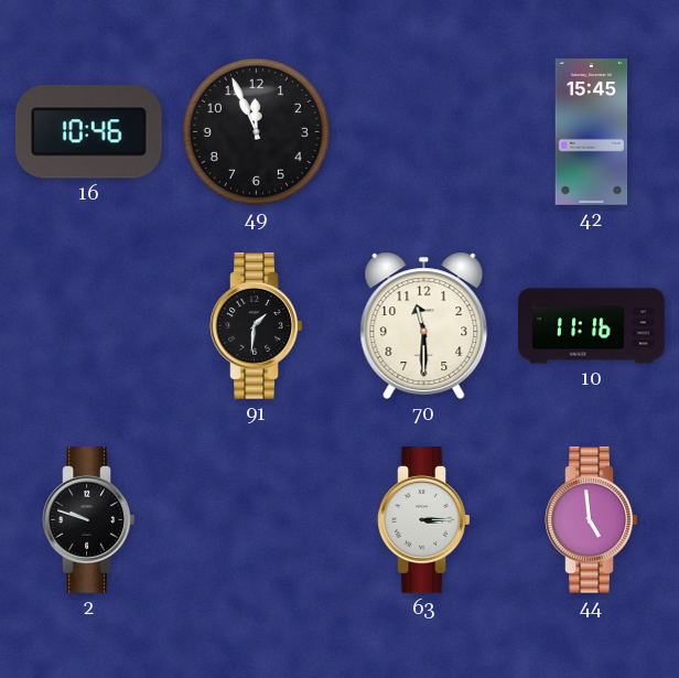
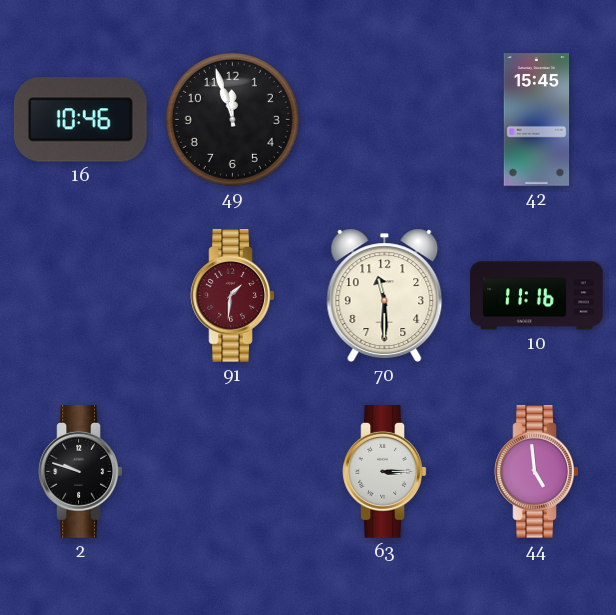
49: 11:56 -> 11:57
91 dial: black -> burgundy
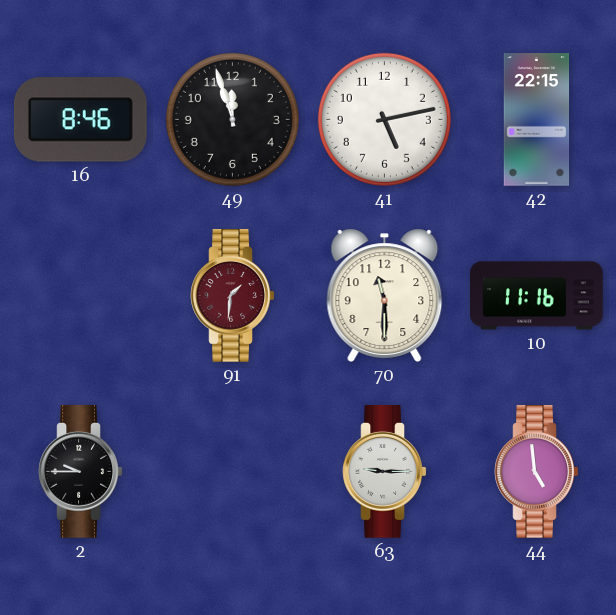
16: 10:46 -> 8:46
41: none -> 5:13
42: 15:45 -> 22:15
2: 9:48 -> 9:45
63: 3:15 -> 9:15
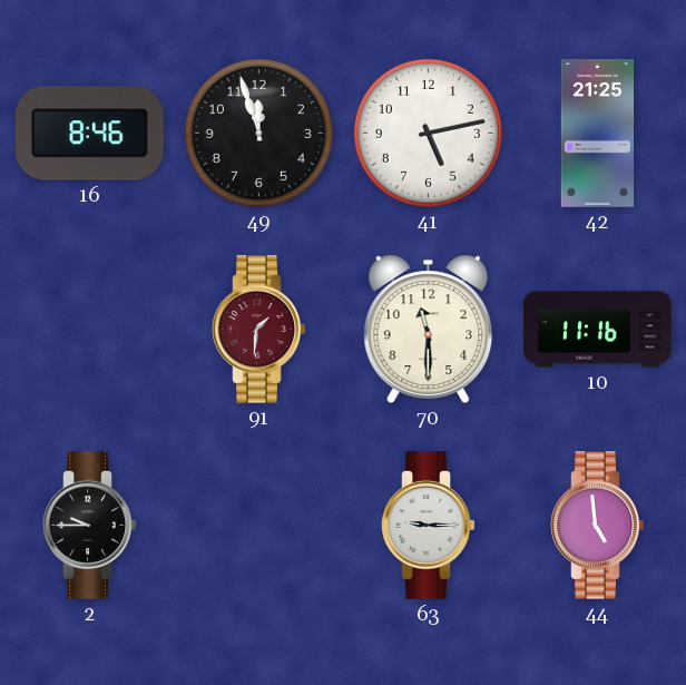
42: 22:15 -> 21:25
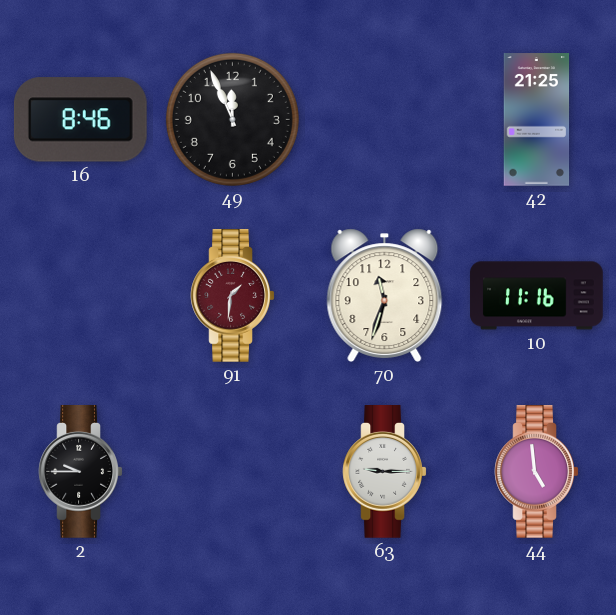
49: 11:57 -> 11:56
41: 5:13 -> none
70: 11:30 -> 11:33
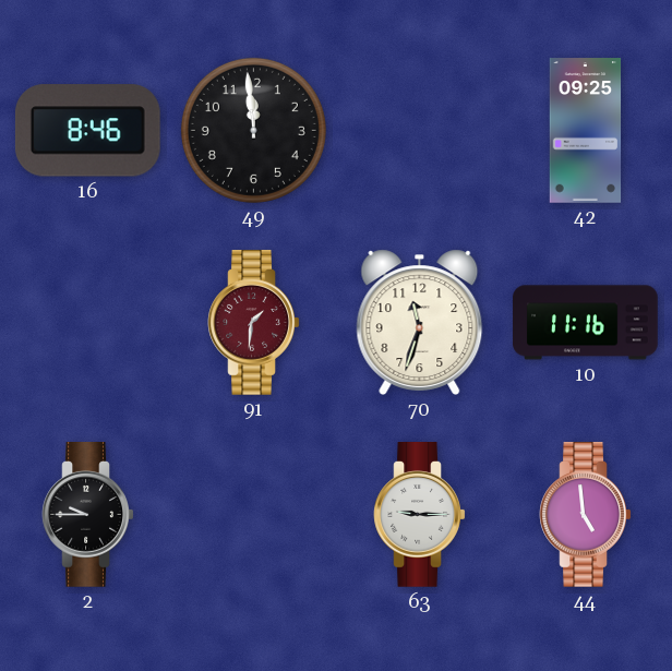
49: 11:56 -> 11:59
42: 21:25 -> 09:25
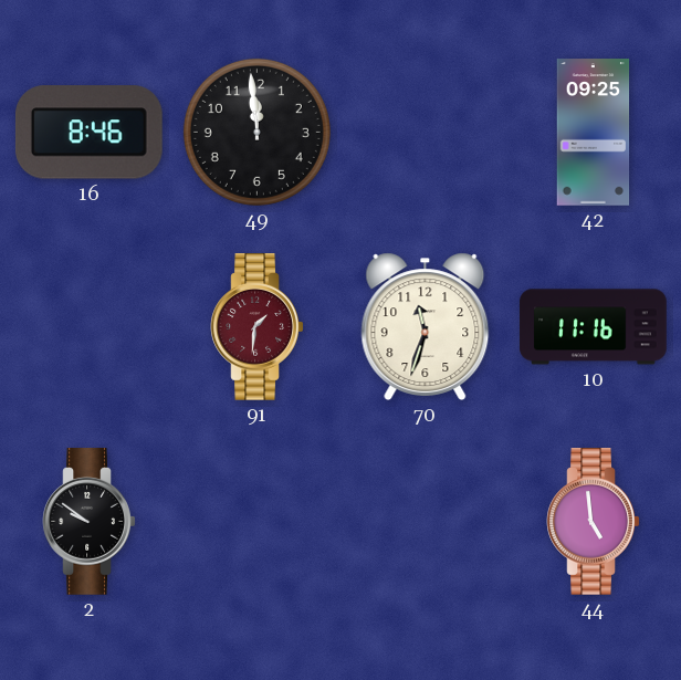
2: 9:45 -> 9:51
63: 9:15 -> none
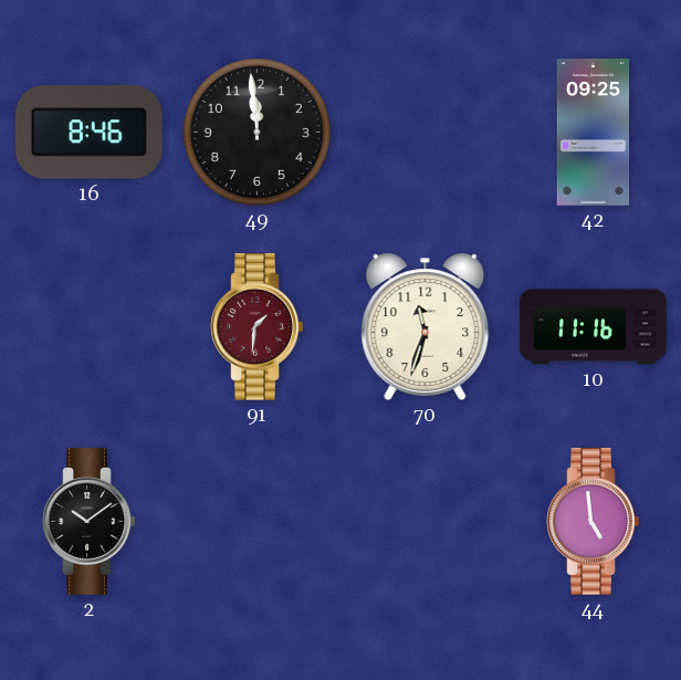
2: 9:51 -> 10:09
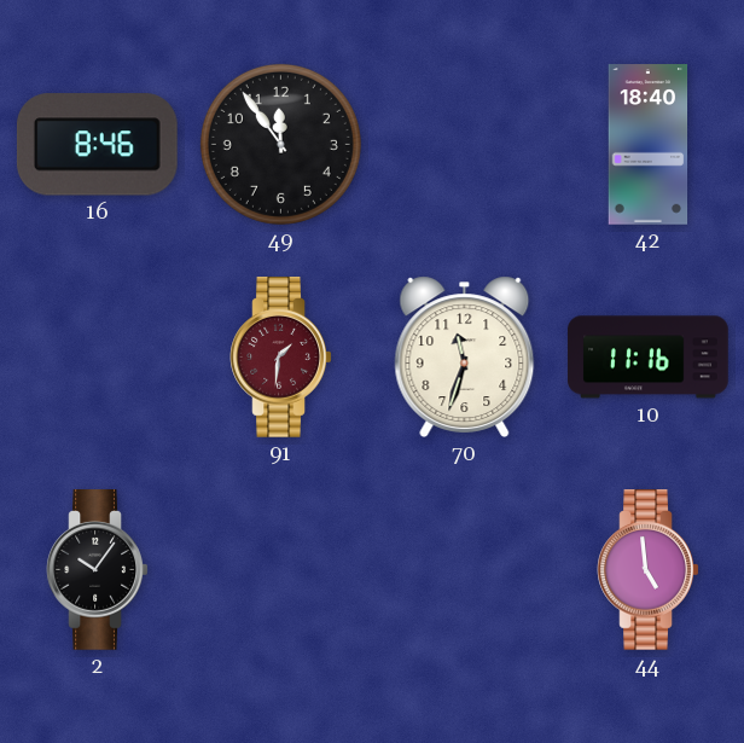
49: 11:59 -> 11:54
42: 09:25 -> 18:40
2: 10:09 -> 10:06
